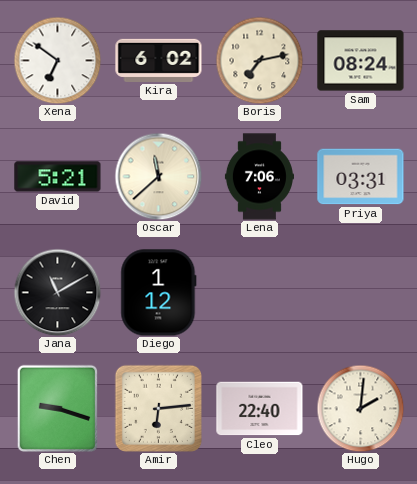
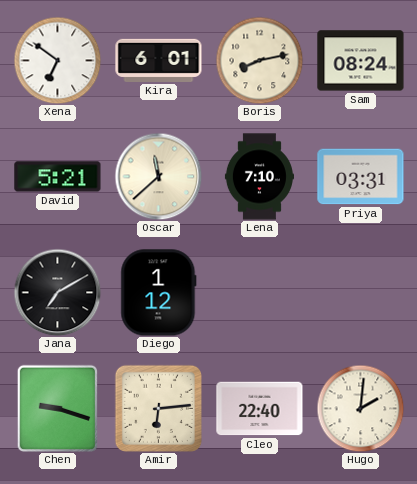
Kira: 6:02 -> 6:01
Boris: 7:13 -> 8:13
Lena: 7:06 -> 7:10
Jana: 11:10 -> 7:10
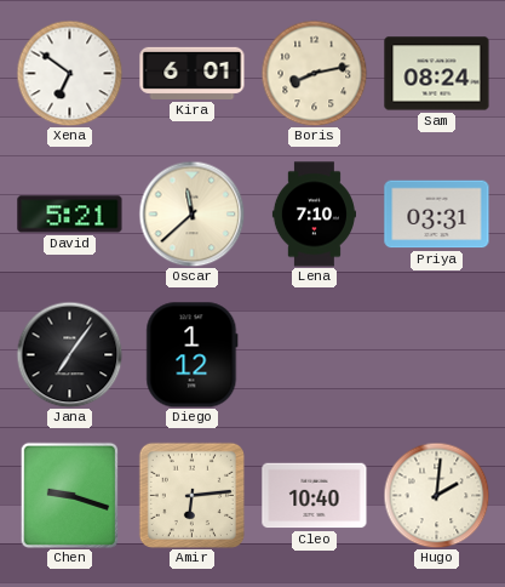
Jana: 7:10 -> 7:06
Cleo: 22:40 -> 10:40
